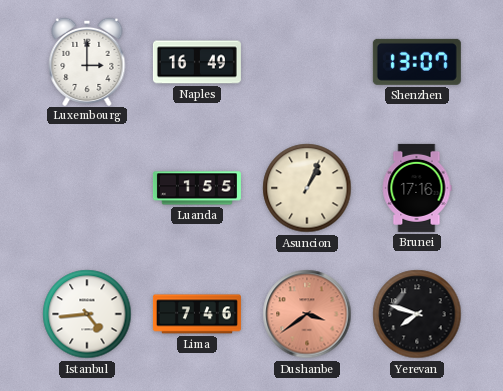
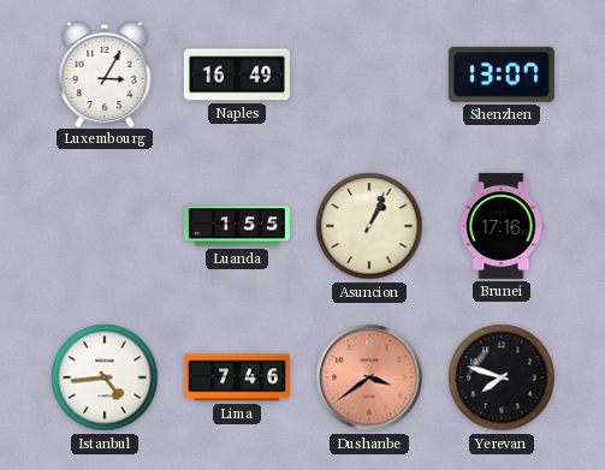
Luxembourg: 3:00 -> 3:05
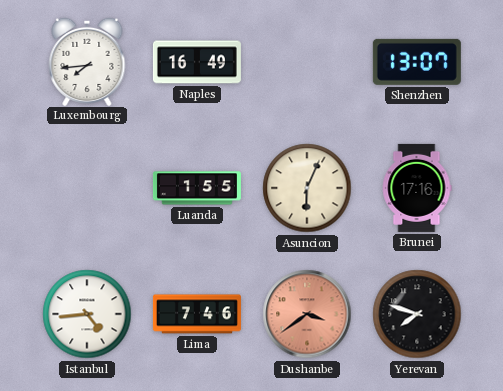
Luxembourg: 3:05 -> 7:44
Asuncion: 1:04 -> 6:04
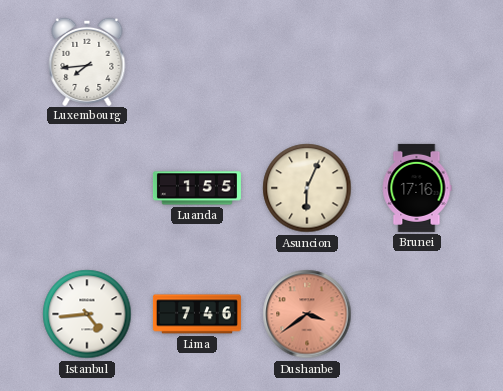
Naples: 16:49 -> none
Shenzhen: 13:07 -> none
Yerevan: 7:48 -> none
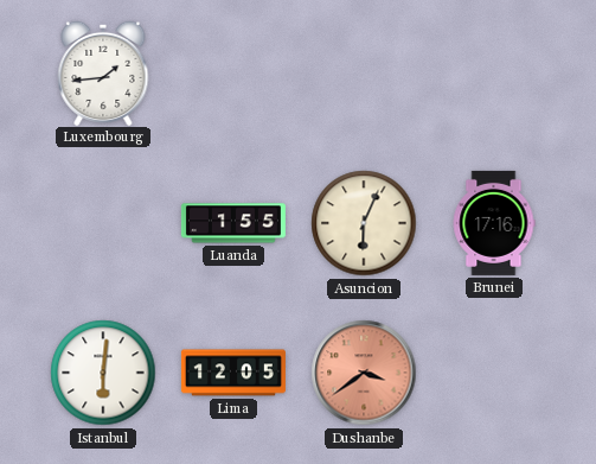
Luxembourg: 7:44 -> 1:44
Istanbul: 4:44 -> 6:01
Lima: 7:46 -> 12:05
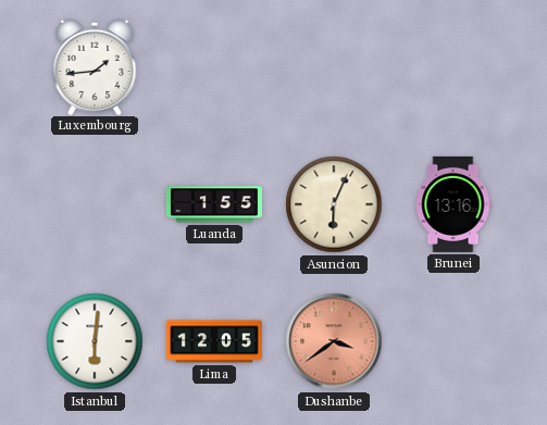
Brunei: 17:16 -> 13:16
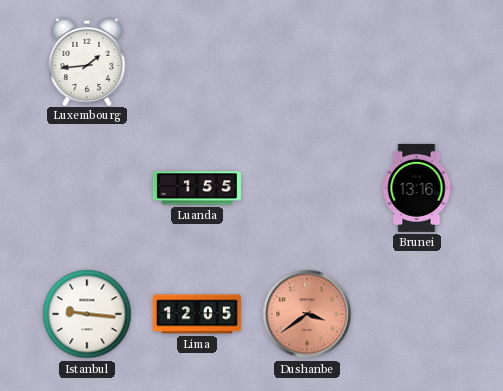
Asuncion: 6:04 -> none
Istanbul: 6:01 -> 9:16
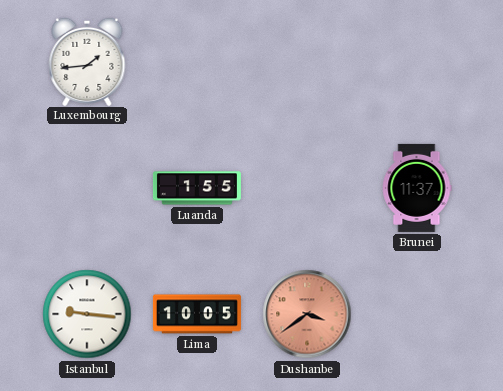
Brunei: 13:16 -> 11:37
Lima: 12:05 -> 10:05
